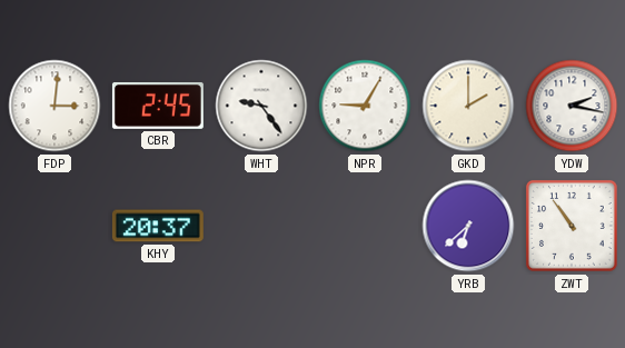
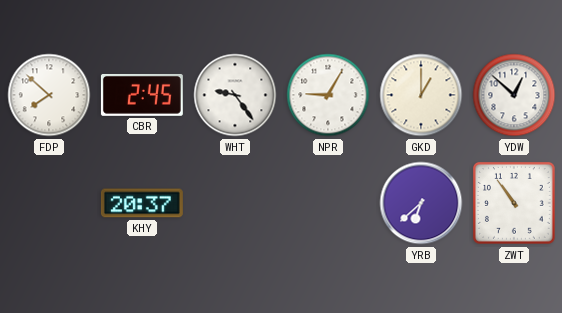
FDP: 3:01 -> 7:52
GKD: 2:00 -> 1:00
YDW: 2:17 -> 12:52
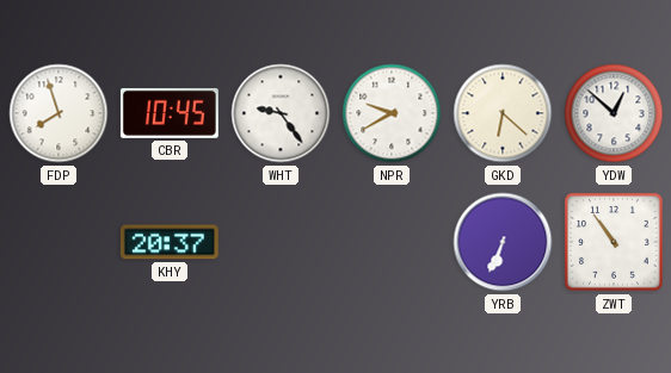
FDP: 7:52 -> 7:57
CBR: 2:45 -> 10:45
NPR: 9:05 -> 9:40
GKD: 1:00 -> 6:22
YRB: 6:38 -> 6:34
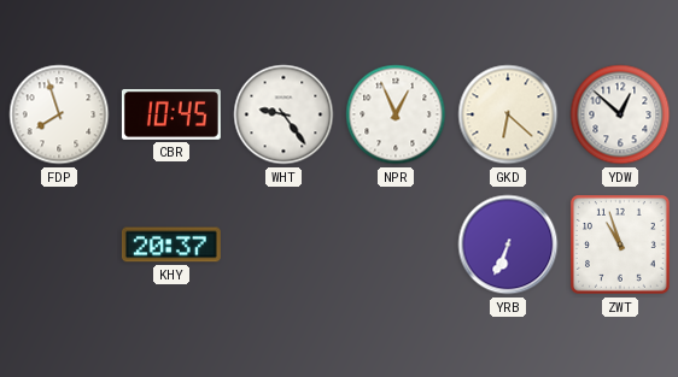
NPR: 9:40 -> 12:56
ZWT: 10:54 -> 10:57
